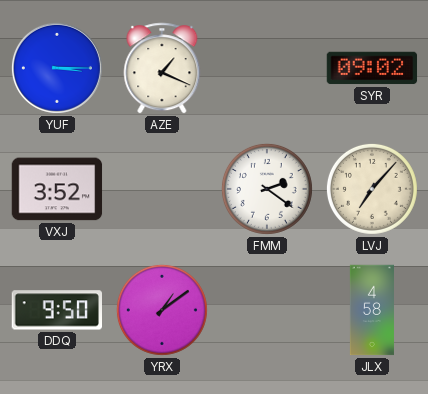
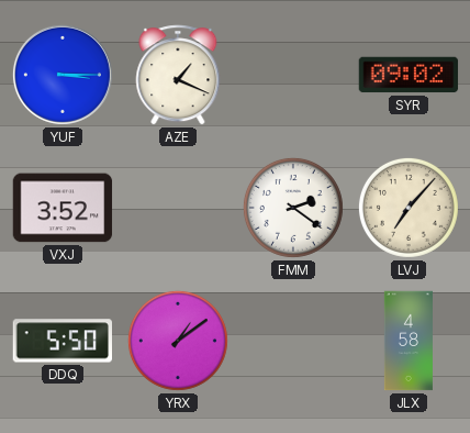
DDQ: 9:50 -> 5:50
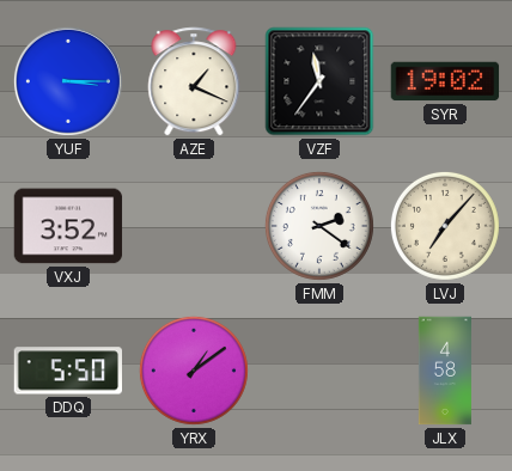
VZF: none -> 11:36
SYR: 09:02 -> 19:02
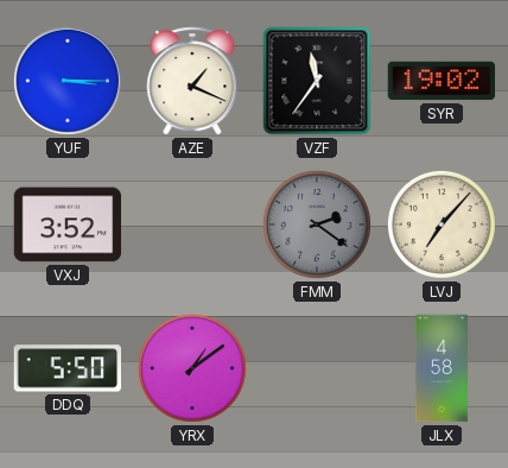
FMM dial: white -> grey
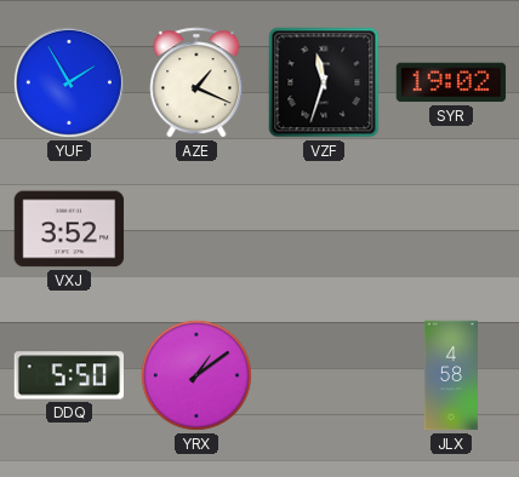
YUF: 3:15 -> 1:55
VZF: 11:36 -> 11:33
FMM: 2:21 -> none
LVJ: 7:07 -> none
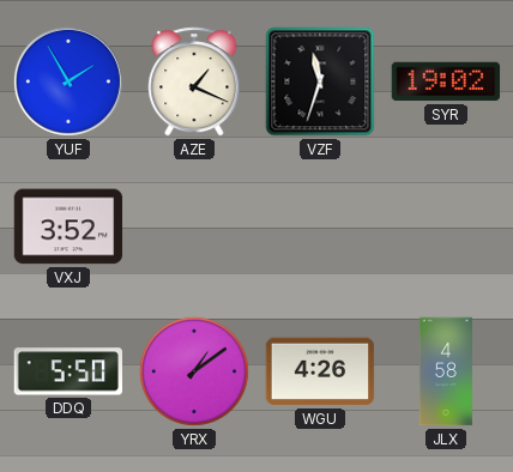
WGU: none -> 4:26
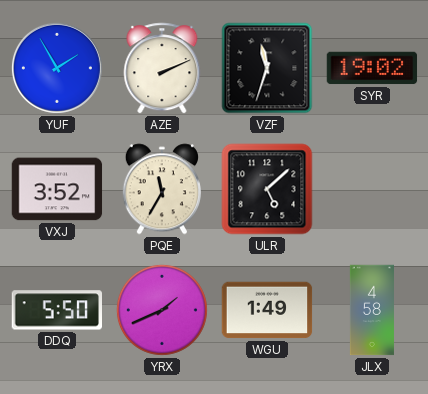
AZE: 1:19 -> 2:11
PQE: none -> 11:35
ULR: none -> 5:08
YRX: 1:09 -> 1:41
WGU: 4:26 -> 1:49
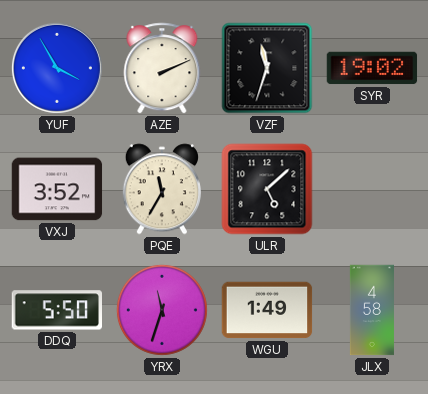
YUF: 1:55 -> 3:55
YRX: 1:41 -> 11:33
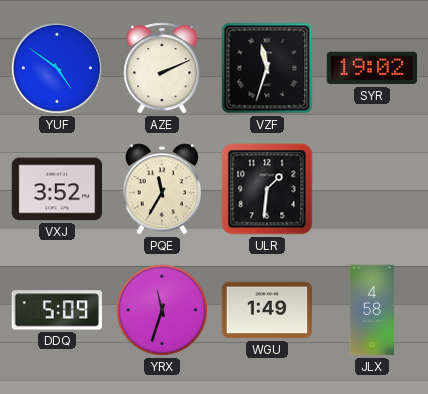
YUF: 3:55 -> 4:51
ULR: 5:08 -> 1:31
DDQ: 5:50 -> 5:09
